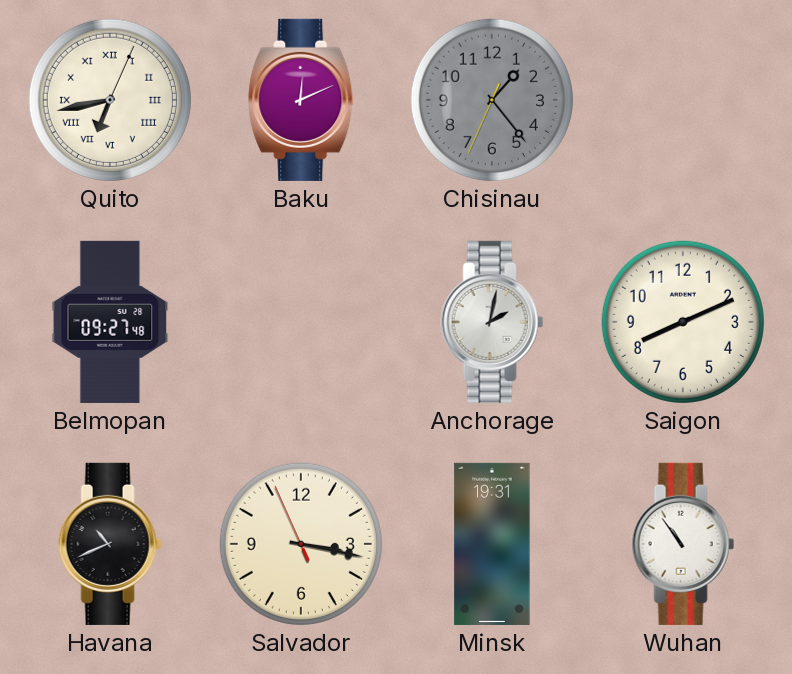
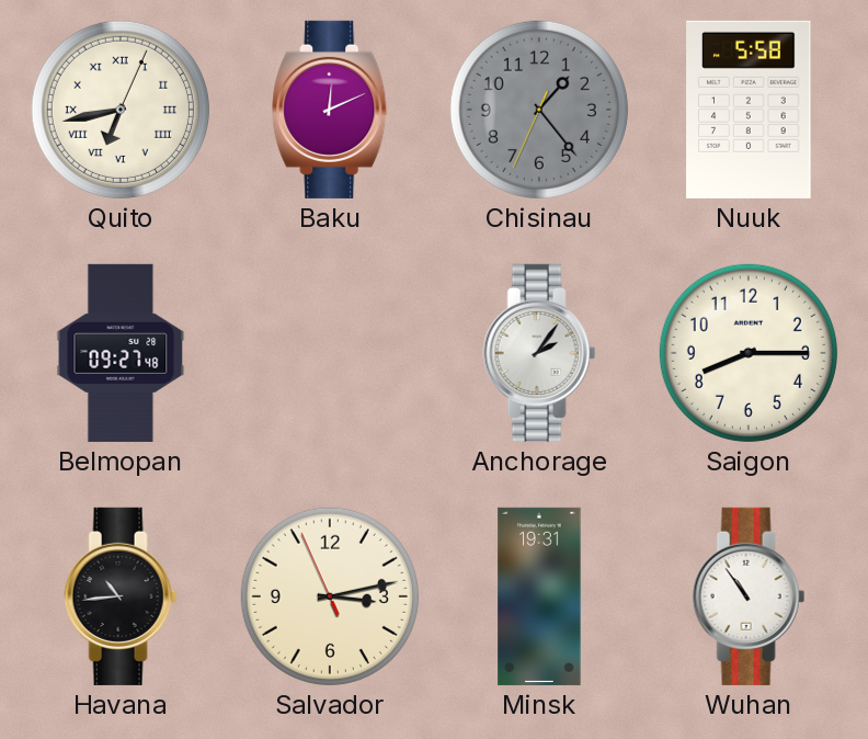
Nuuk: none -> 5:58
Anchorage: 2:02 -> 2:06
Saigon: 8:11 -> 8:15
Havana: 10:41 -> 10:44
Salvador: 3:16 -> 3:12
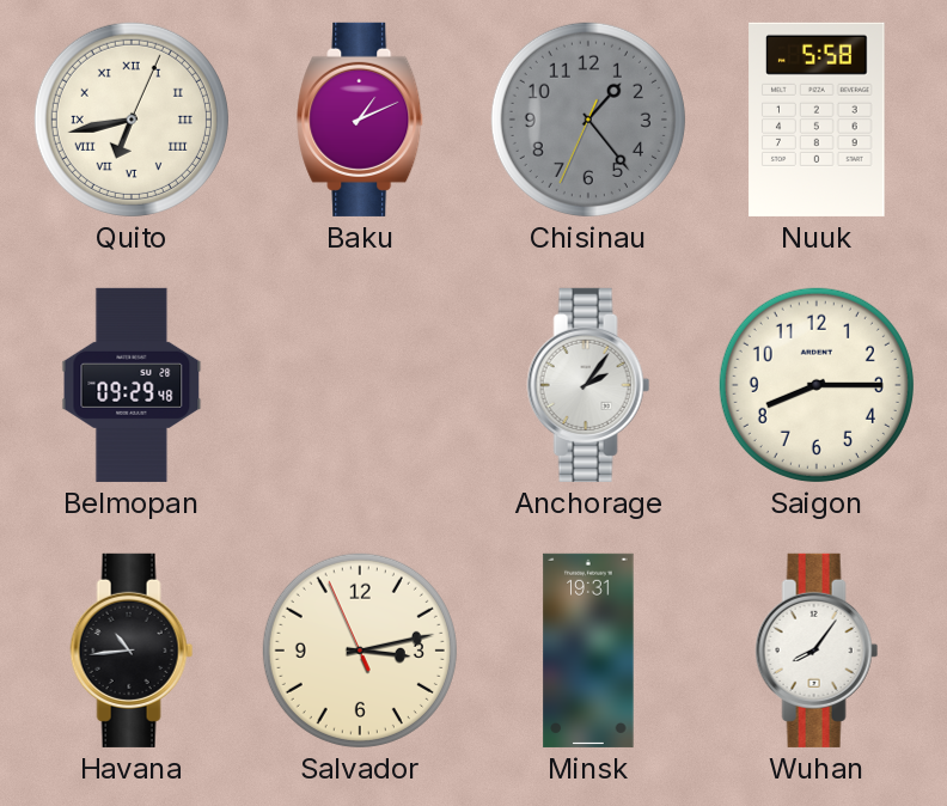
Baku: 12:11 -> 1:11
Belmopan: 09:27 -> 09:29
Wuhan: 10:54 -> 8:06
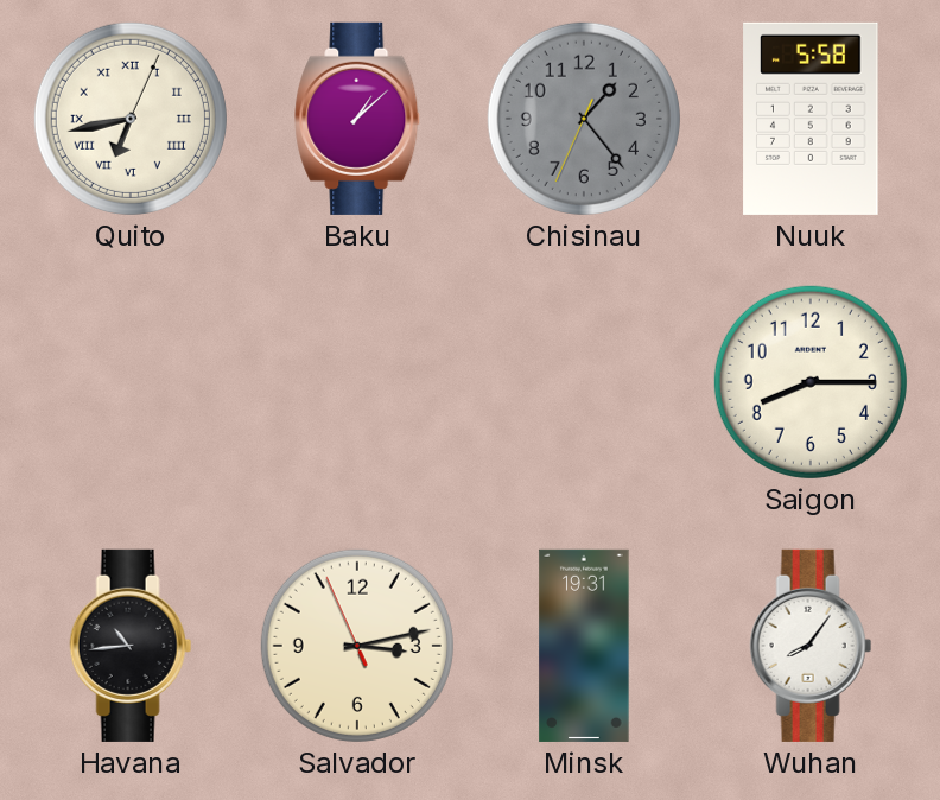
Baku: 1:11 -> 1:08
Belmopan: 09:29 -> none
Anchorage: 2:06 -> none
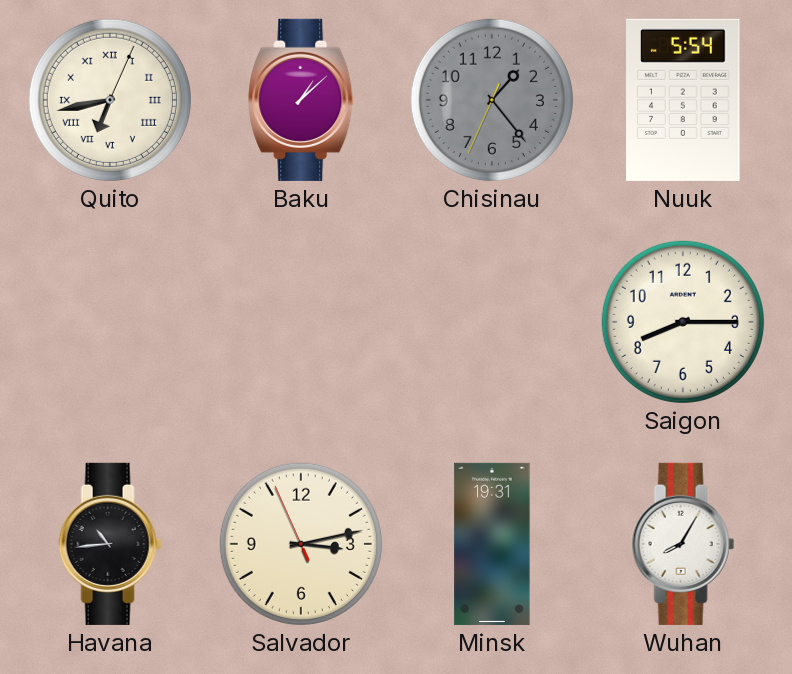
Nuuk: 5:58 -> 5:54
Wuhan: 8:06 -> 8:05
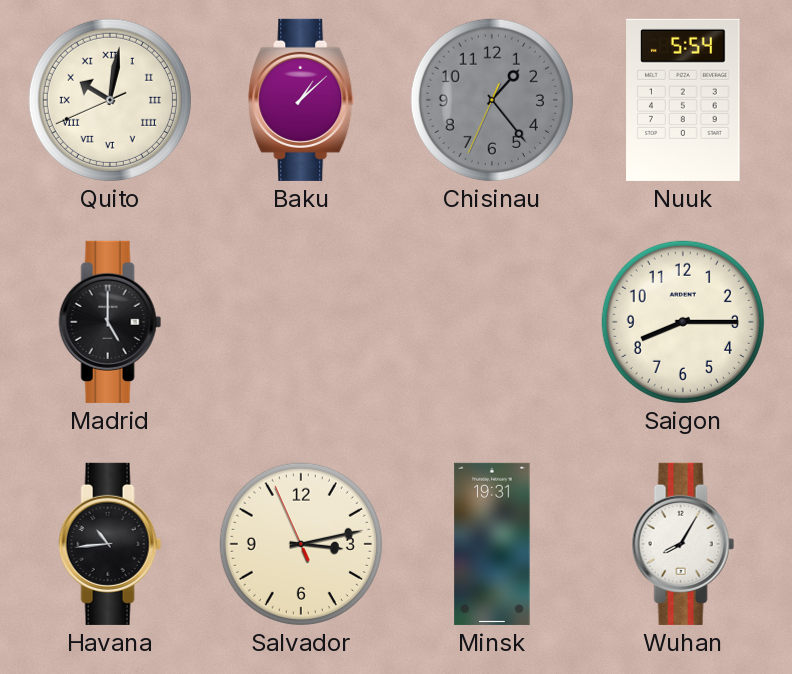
Quito: 6:43 -> 10:01
Madrid: none -> 5:00
